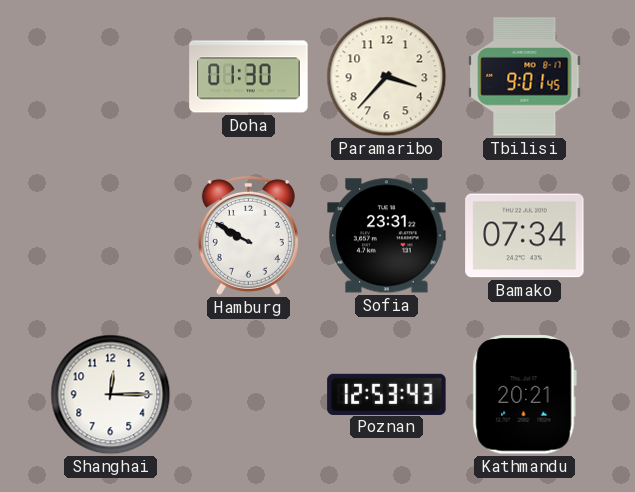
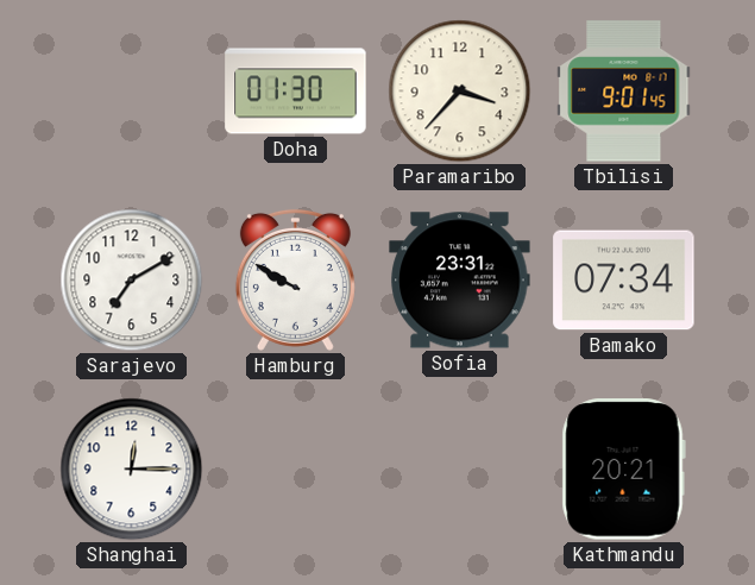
Sarajevo: none -> 7:10
Poznan: 12:53 -> none
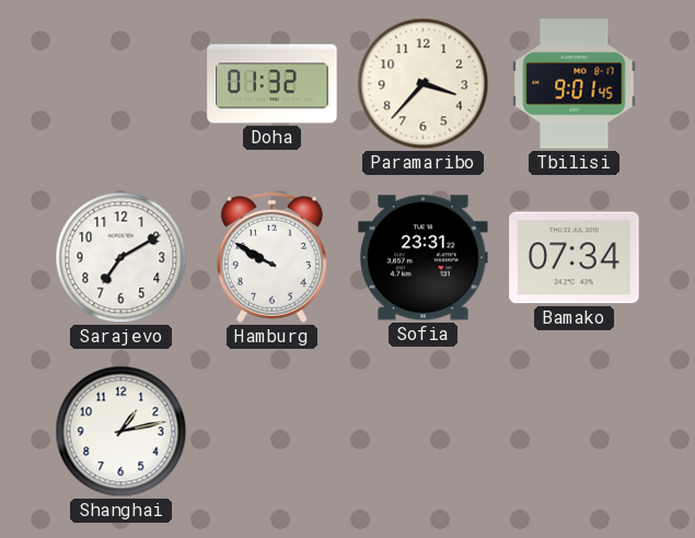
Doha: 01:30 -> 01:32
Shanghai: 12:15 -> 1:13
Kathmandu: 20:21 -> none
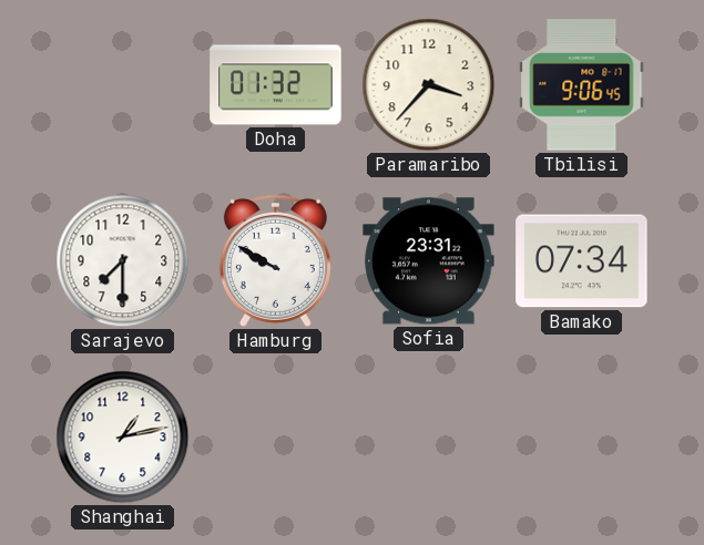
Tbilisi: 9:01 -> 9:06
Sarajevo: 7:10 -> 7:30
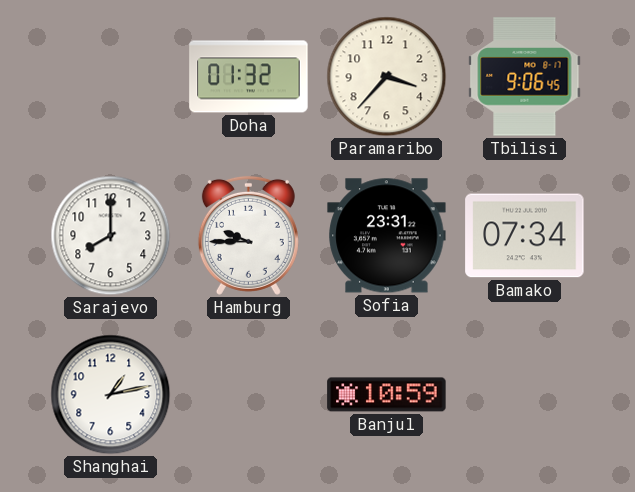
Sarajevo: 7:30 -> 8:00
Hamburg: 9:50 -> 9:45
Banjul: none -> 10:59
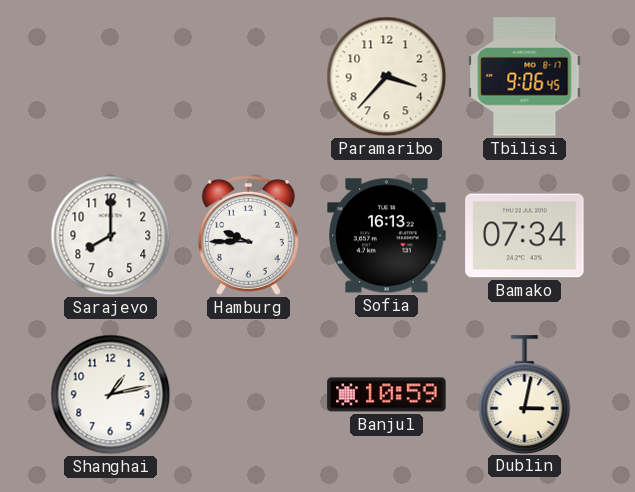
Doha: 01:32 -> none
Sofia: 23:31 -> 16:13
Dublin: none -> 3:02
